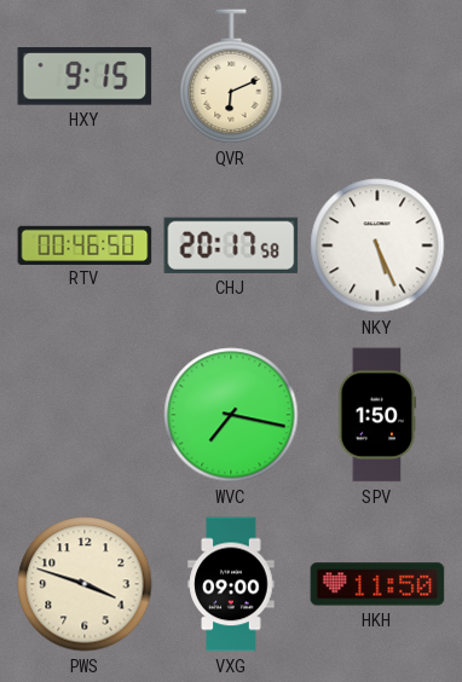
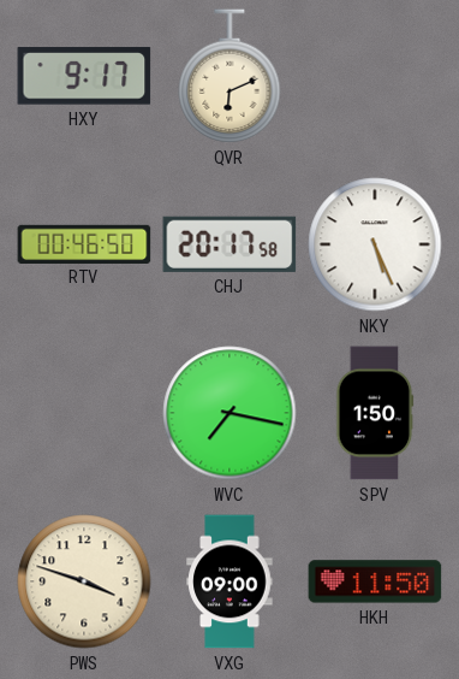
HXY: 9:15 -> 9:17
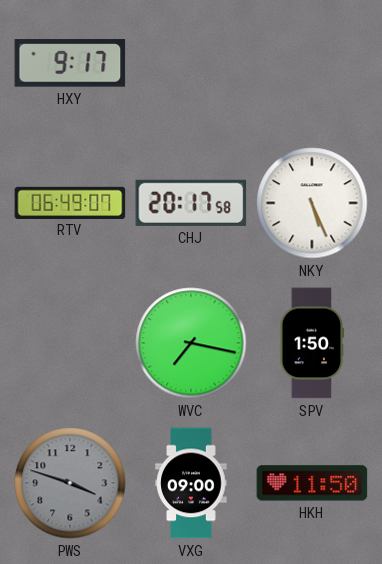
QVR: 6:11 -> none
RTV: 00:46 -> 06:49
PWS dial: cream -> grey
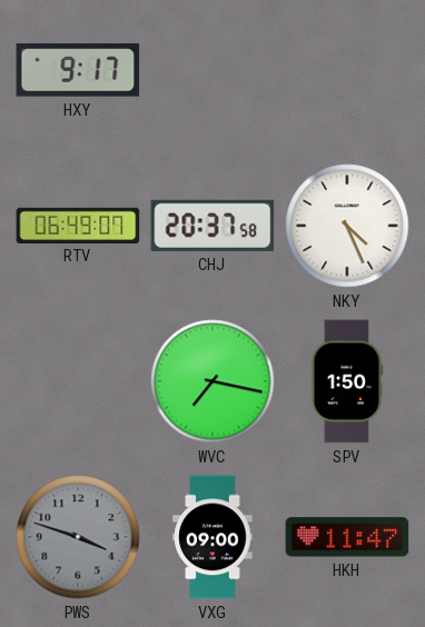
CHJ: 20:17 -> 20:37
NKY: 5:26 -> 4:26
HKH: 11:50 -> 11:47
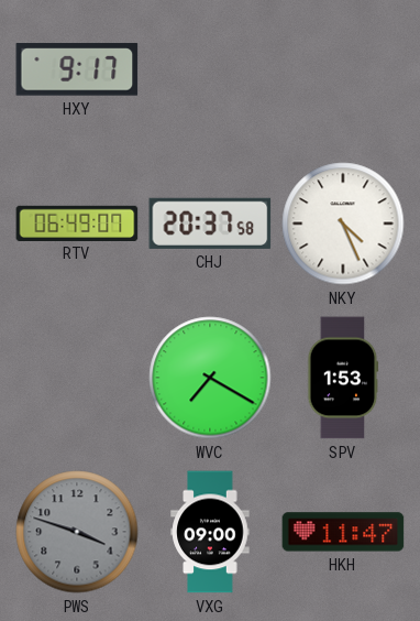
WVC: 7:17 -> 7:20
SPV: 1:50 -> 1:53
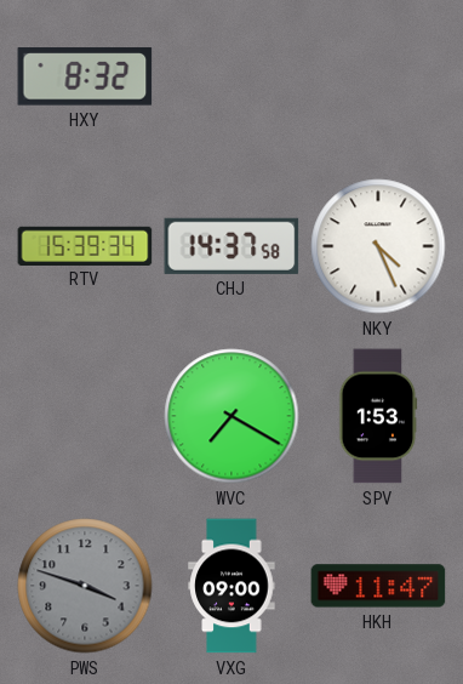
HXY: 9:17 -> 8:32
RTV: 06:49 -> 15:39
CHJ: 20:37 -> 14:37
